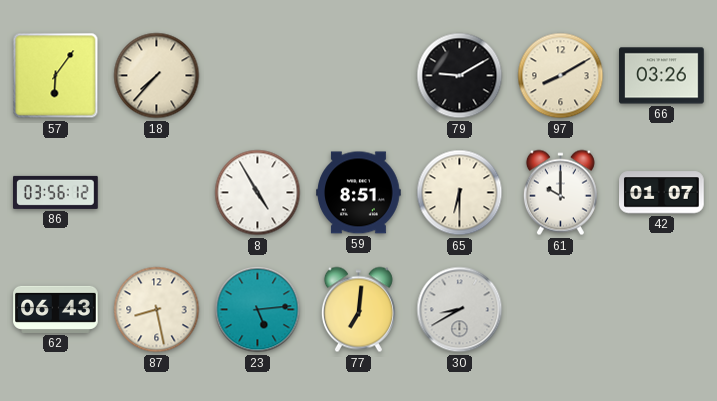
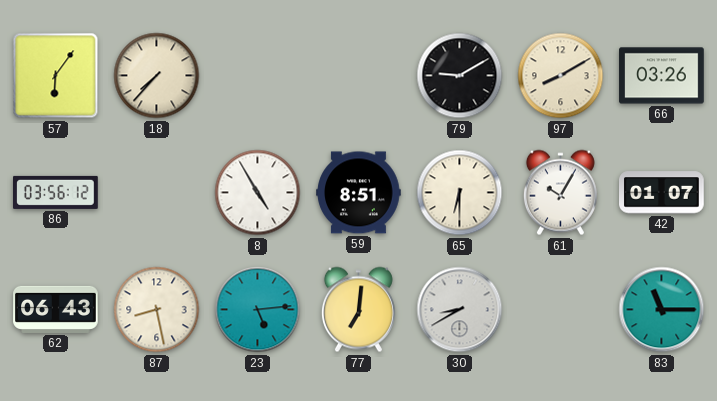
61: 10:00 -> 10:05
83: none -> 11:15
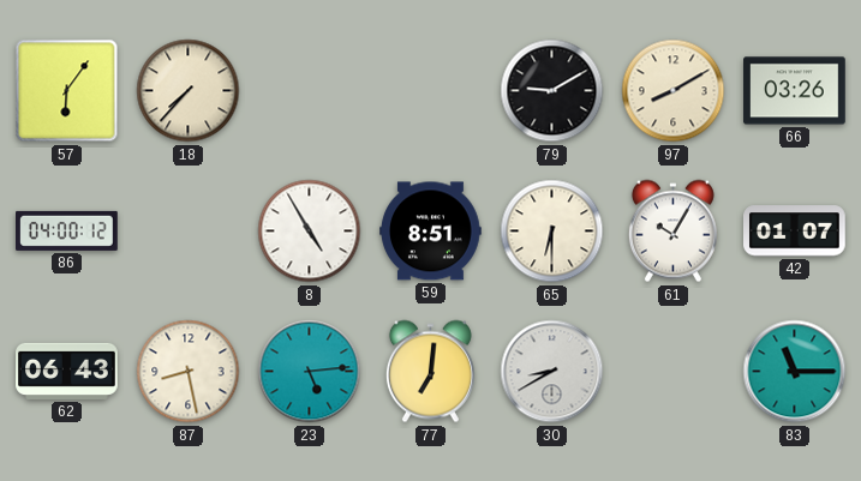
86: 03:56 -> 04:00
